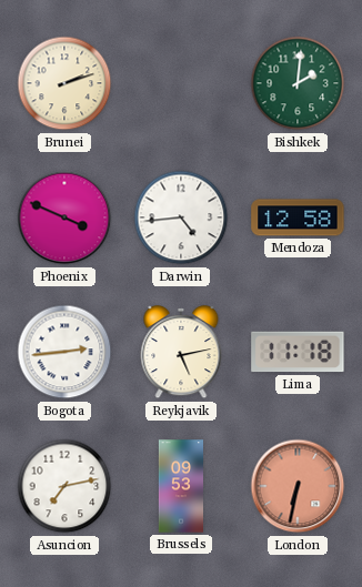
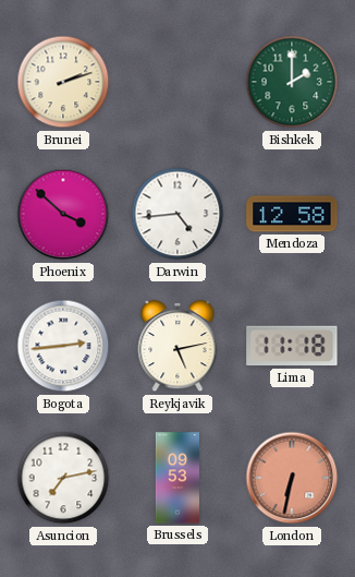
Bishkek: 2:01 -> 2:00
Phoenix: 3:49 -> 3:52
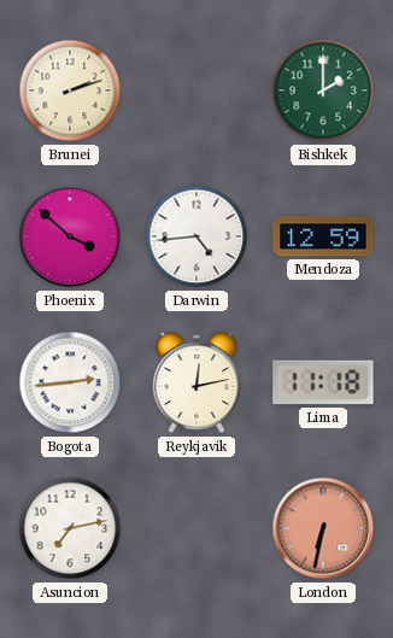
Mendoza: 12:58 -> 12:59
Reykjavik: 5:13 -> 12:13
Brussels: 09:53 -> none
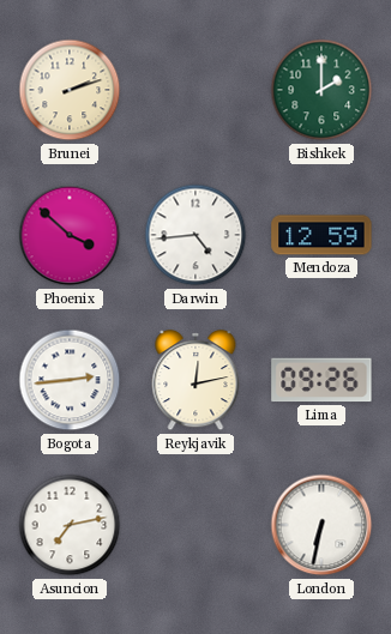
Lima: 11:18 -> 09:26
London dial: salmon -> white
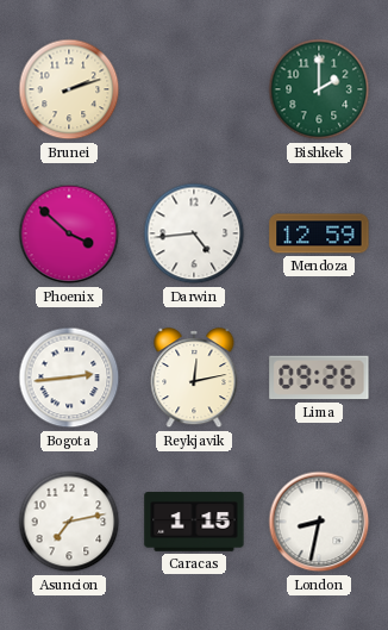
Caracas: none -> 1:15
London: 6:32 -> 8:32
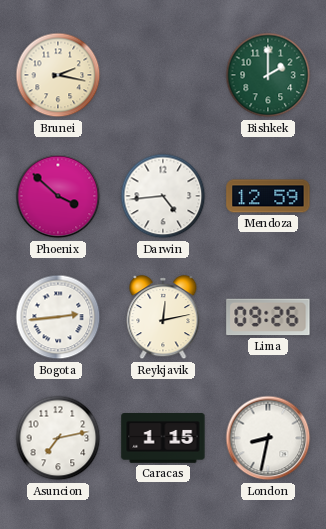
Brunei: 2:12 -> 2:17
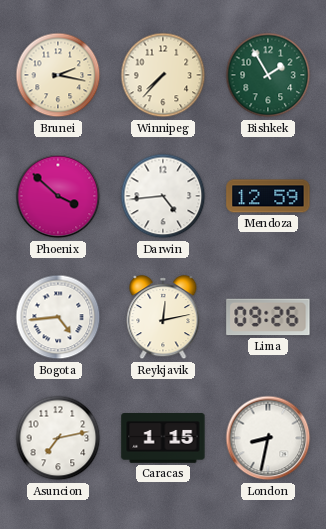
Winnipeg: none -> 7:37
Bishkek: 2:00 -> 1:55
Bogota: 2:44 -> 4:44
